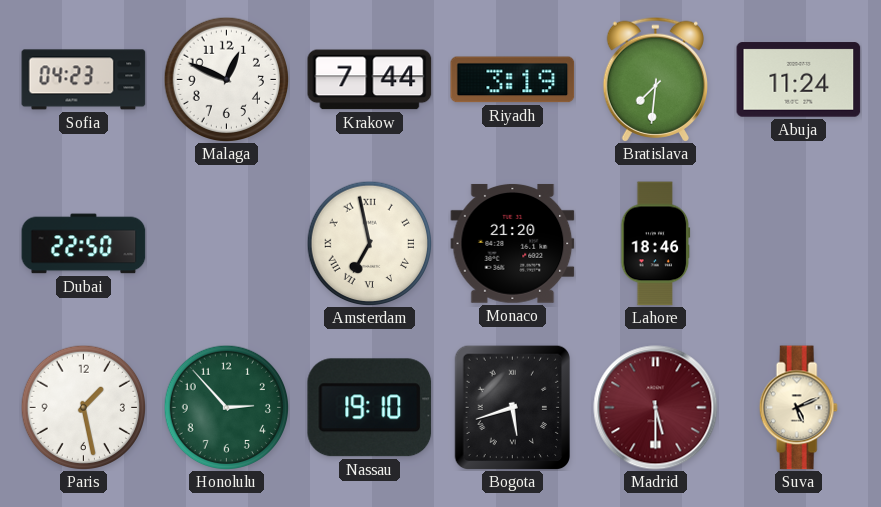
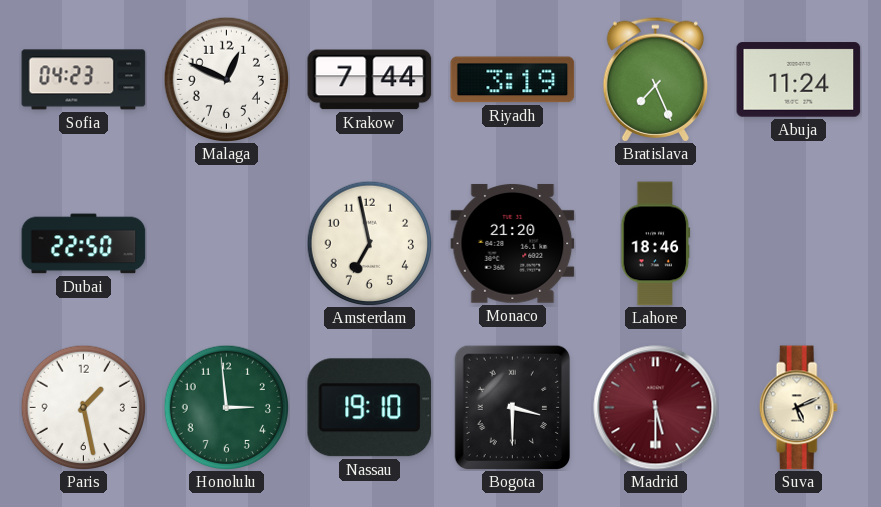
Bratislava: 7:31 -> 7:26
Amsterdam numerals: Roman -> Arabic
Honolulu: 2:53 -> 2:59
Bogota: 5:42 -> 3:30
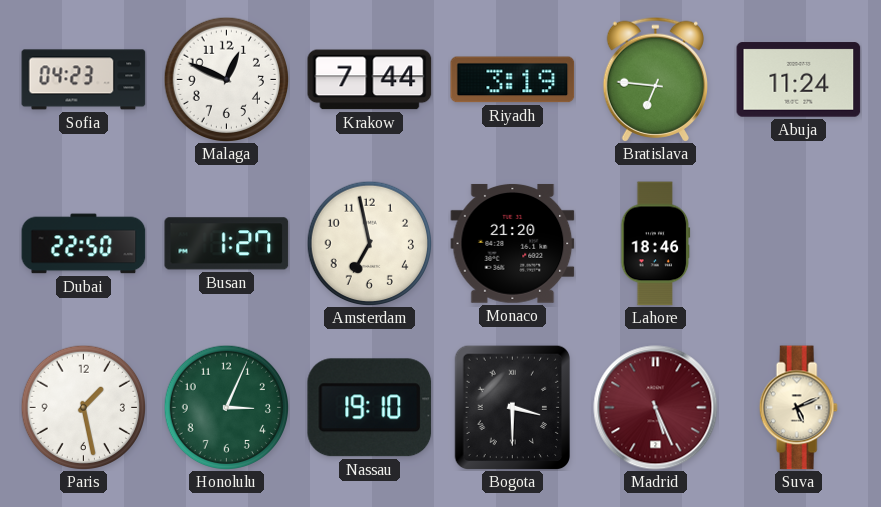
Bratislava: 7:26 -> 6:46
Busan: none -> 1:27
Honolulu: 2:59 -> 3:04
Madrid: 5:30 -> 5:26
